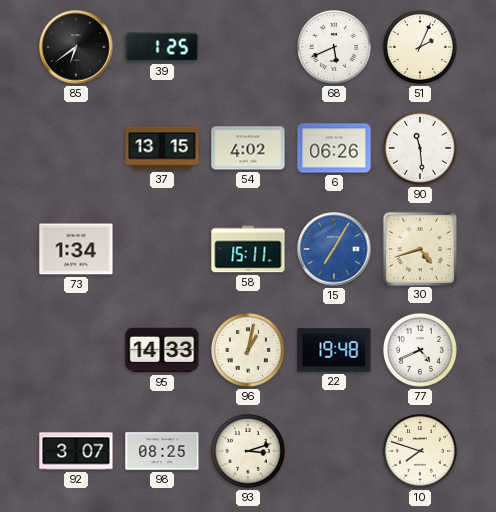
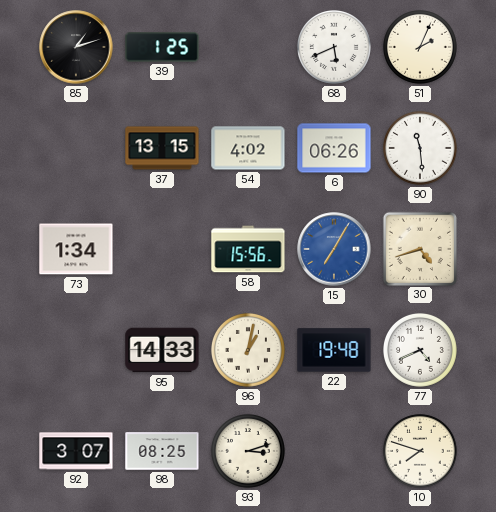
85: 6:39 -> 1:12
58: 15:11 -> 15:56
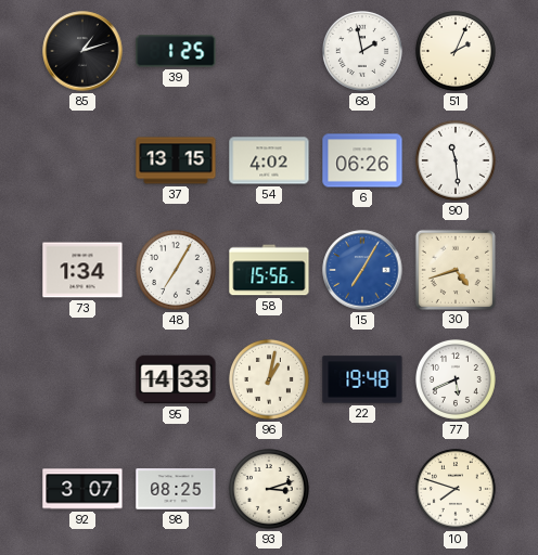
68: 5:41 -> 1:58
48: none -> 7:05
77: 4:41 -> 5:41
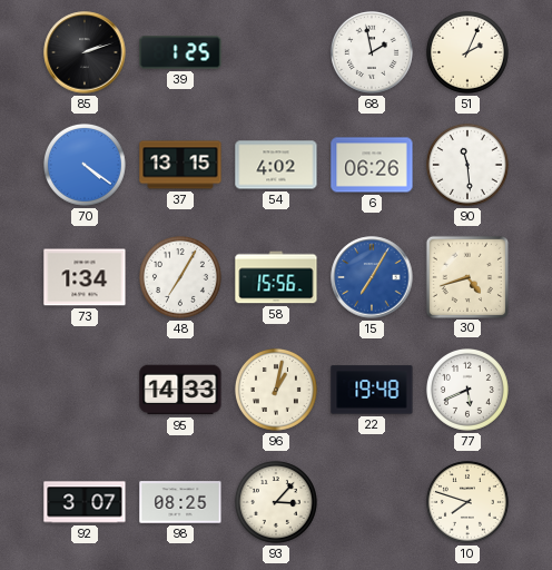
85: 1:12 -> 2:12
70: none -> 4:21
93: 3:12 -> 3:07
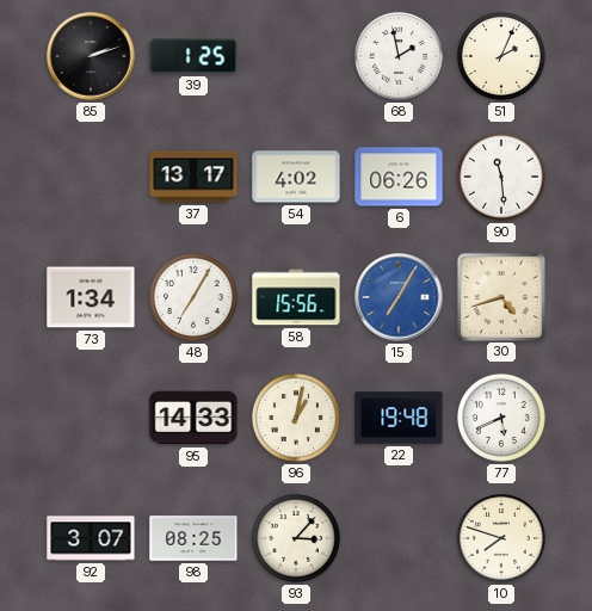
70: 4:21 -> none
37: 13:15 -> 13:17
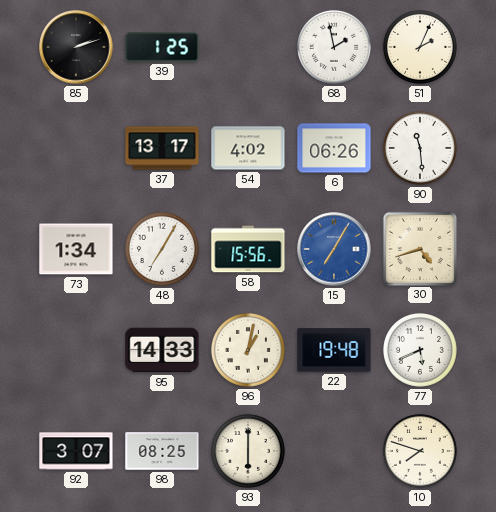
93: 3:07 -> 6:00
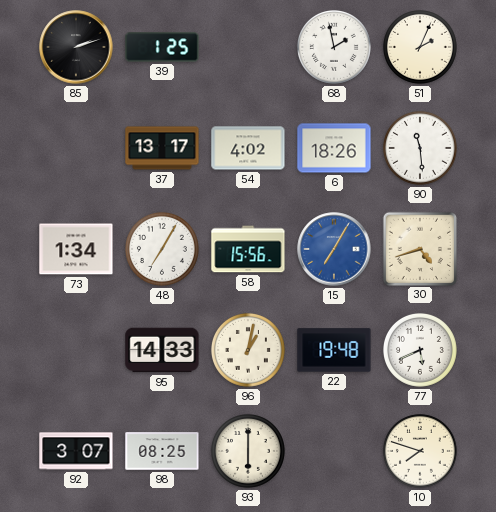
6: 06:26 -> 18:26
